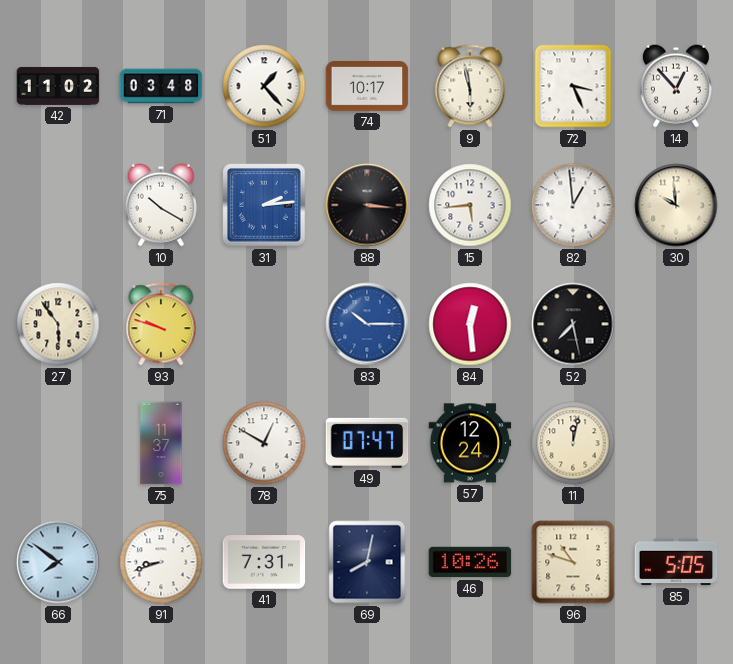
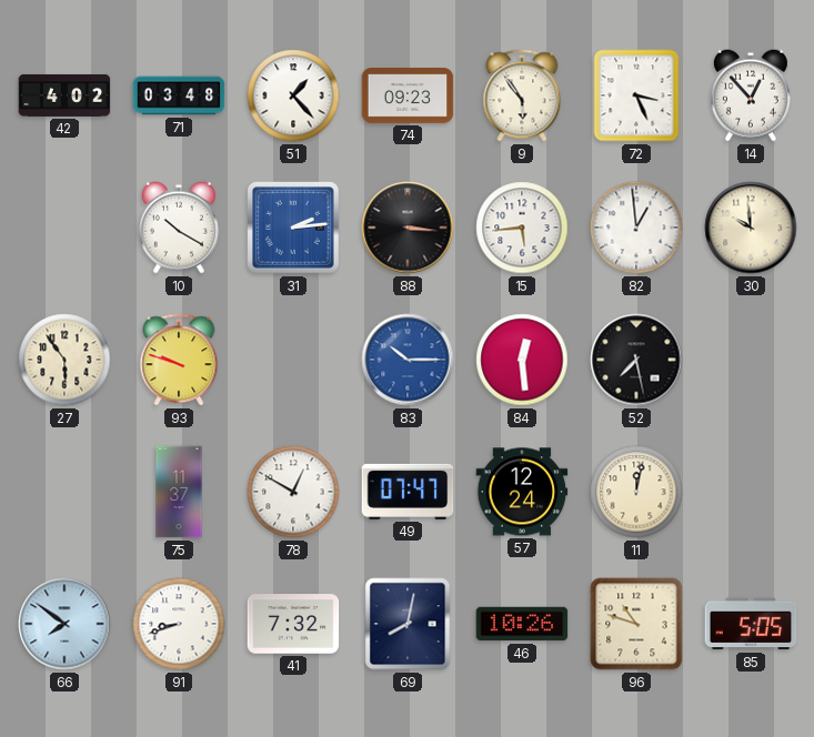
42: 11:02 -> 4:02
74: 10:17 -> 09:23
9: 5:58 -> 5:54
41: 7:31 -> 7:32
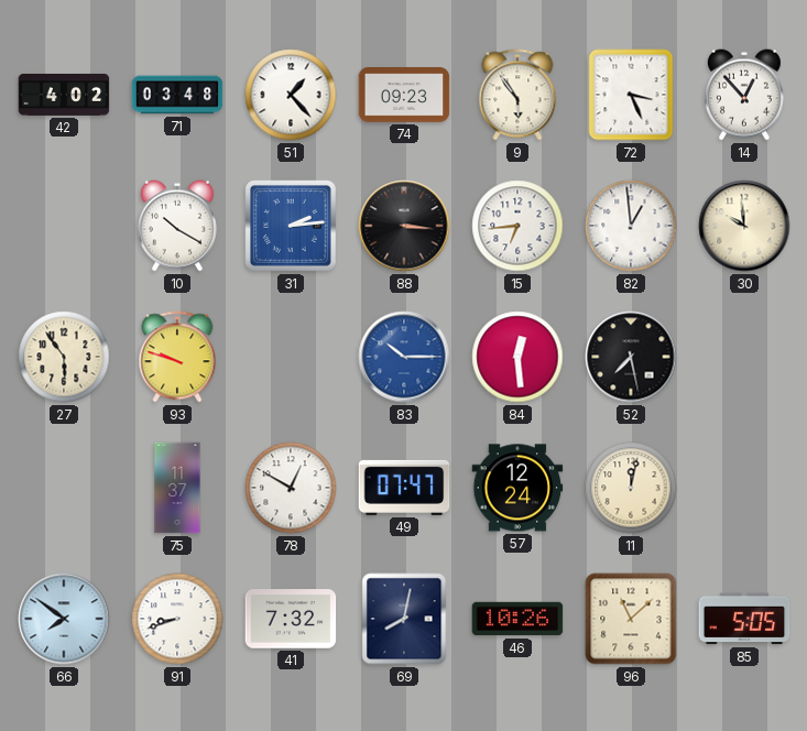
15: 5:44 -> 6:44
96: 10:48 -> 11:08
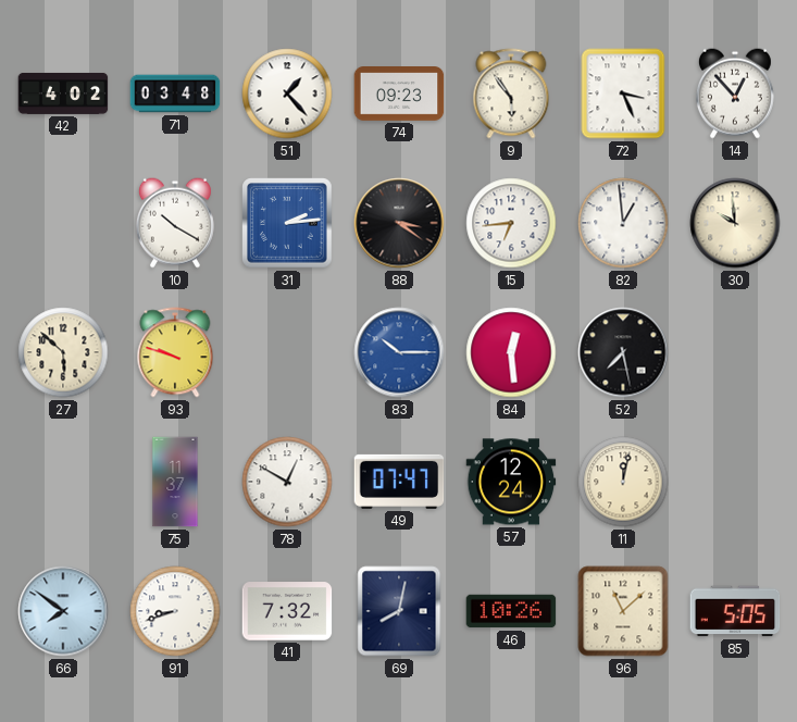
88: 3:16 -> 3:21
27: 5:54 -> 5:52
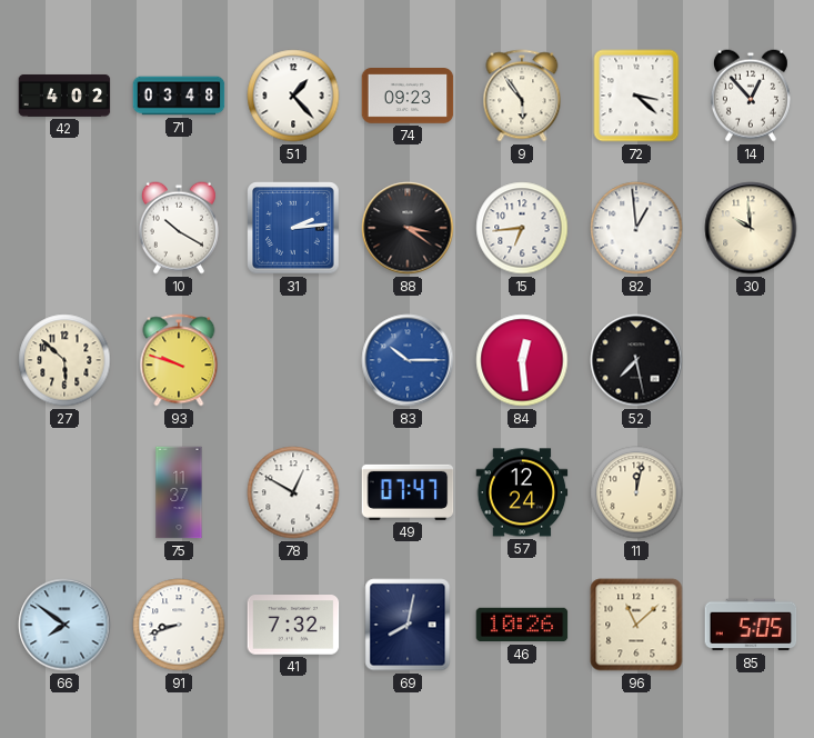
72: 3:26 -> 3:22
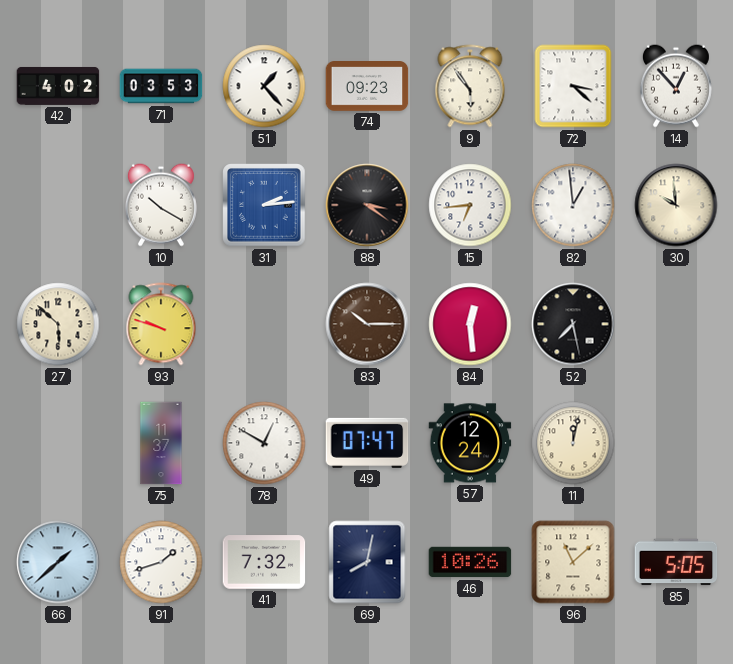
71: 03:48 -> 03:53
83 dial: blue -> brown
66: 7:51 -> 1:38
91: 8:42 -> 1:42
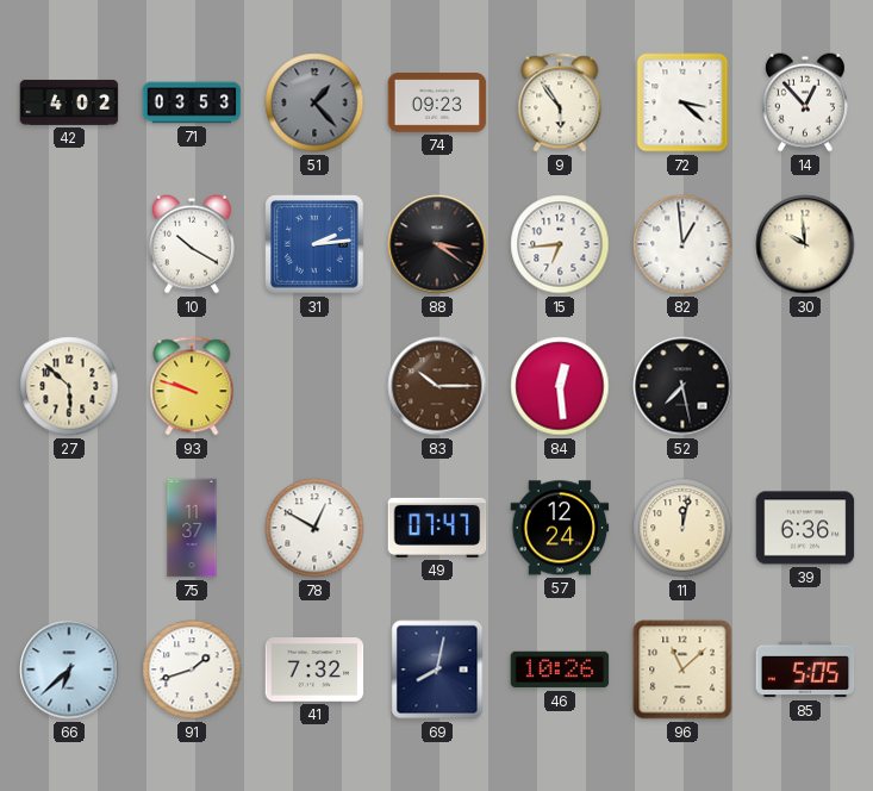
51 dial: white -> grey
39: none -> 6:36
66: 1:38 -> 6:38
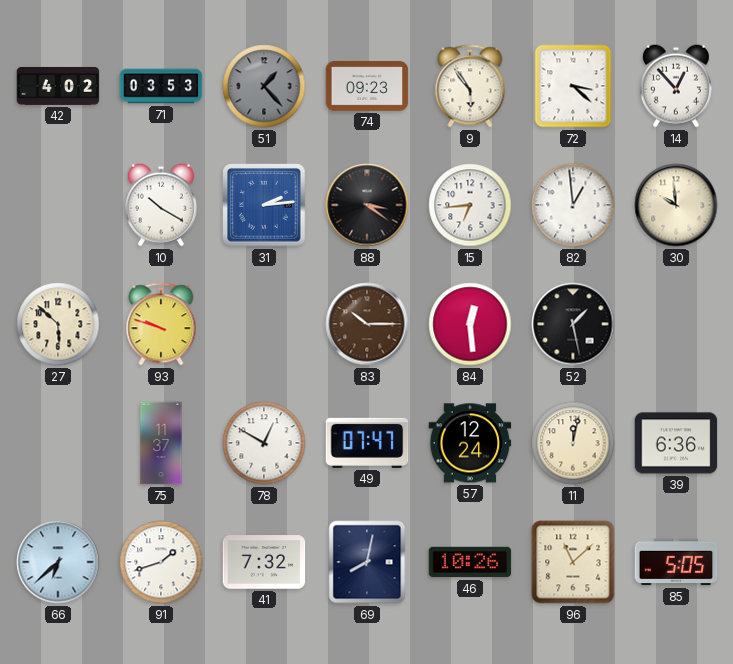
52: 7:28 -> 1:28
